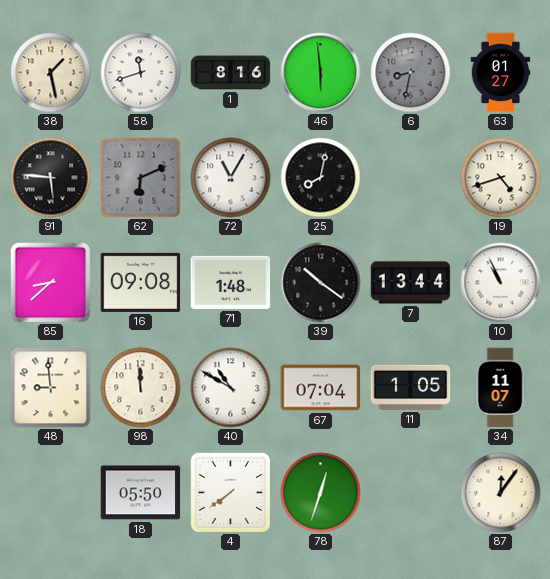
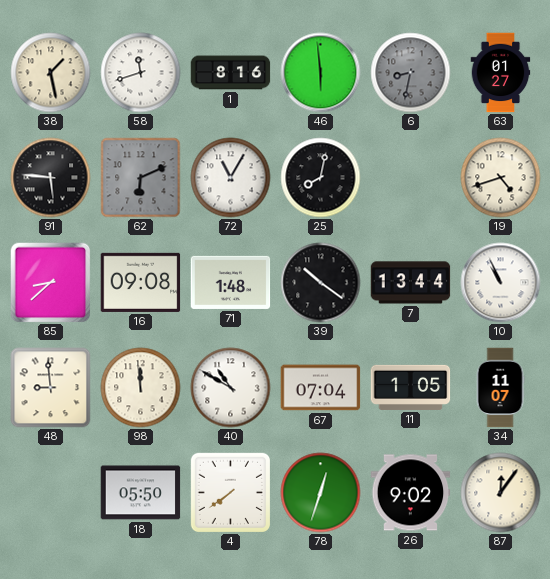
26: none -> 9:02
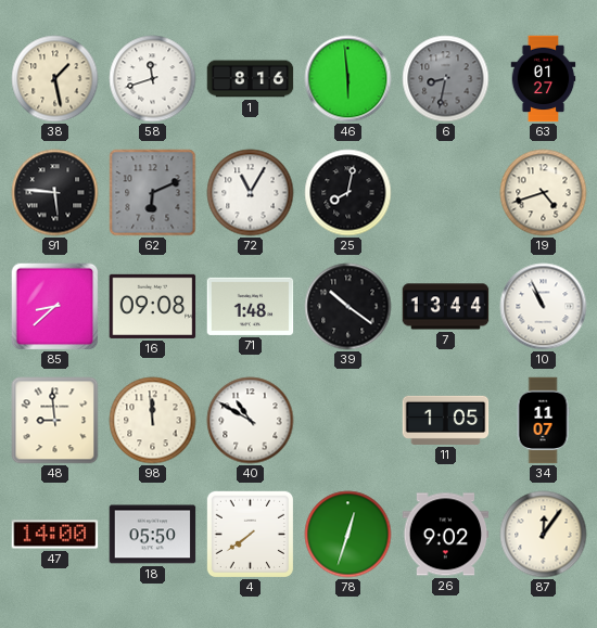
67: 07:04 -> none
47: none -> 14:00
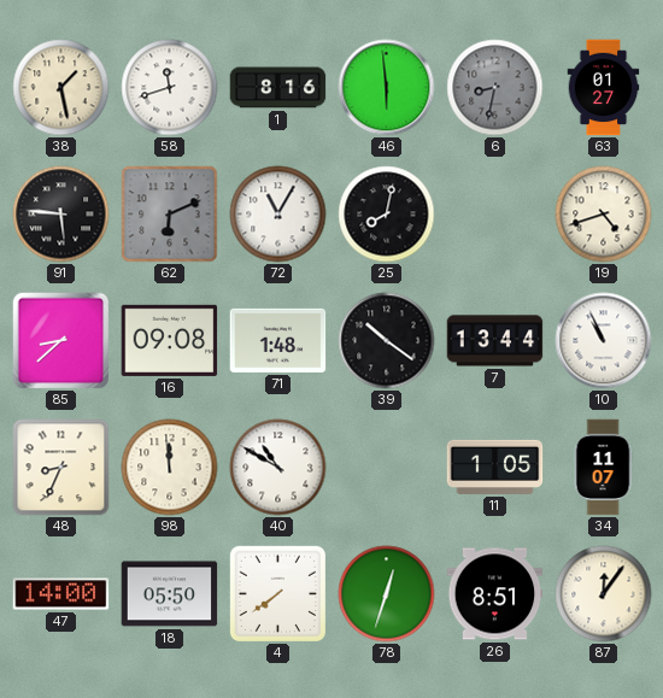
48: 8:59 -> 8:34
26: 9:02 -> 8:51
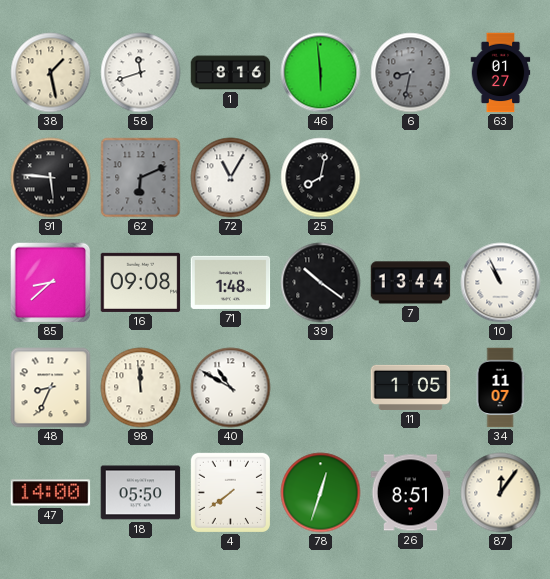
19: 4:42 -> none
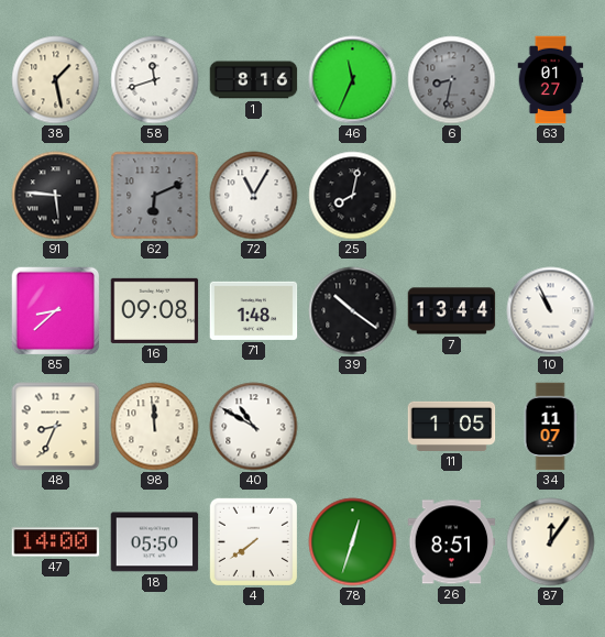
46: 5:59 -> 11:34
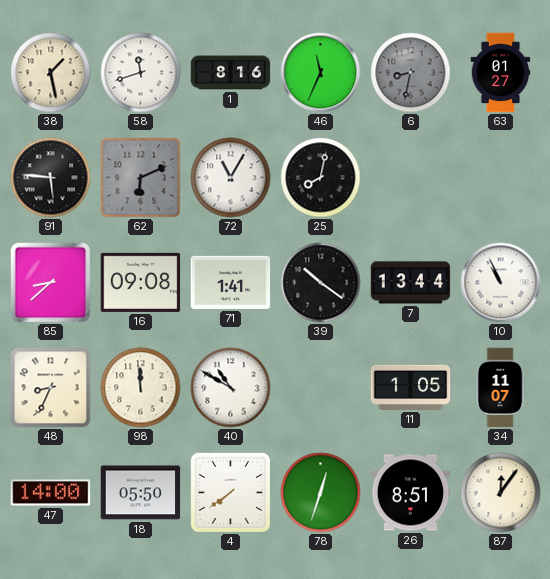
71: 1:48 -> 1:41
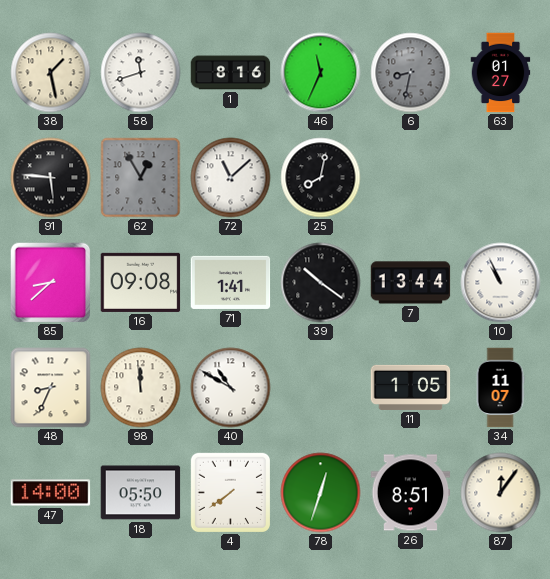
62: 6:11 -> 12:55
72: 11:05 -> 11:08
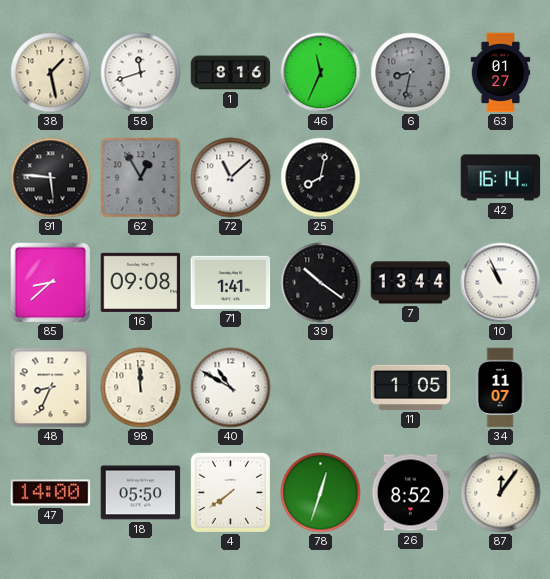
42: none -> 16:14
26: 8:51 -> 8:52
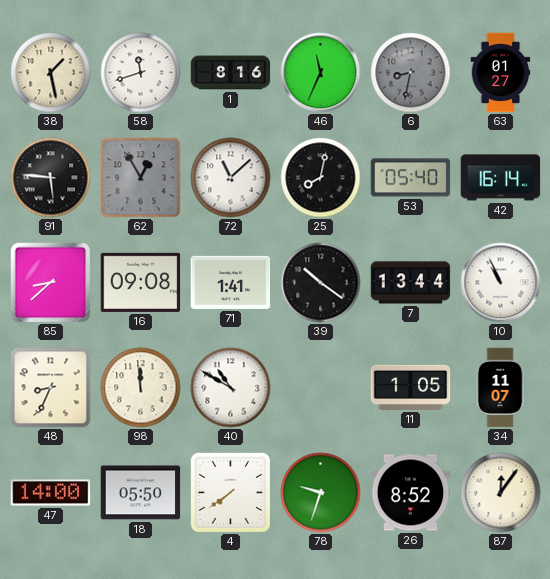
53: none -> 05:40
78: 12:33 -> 9:33
